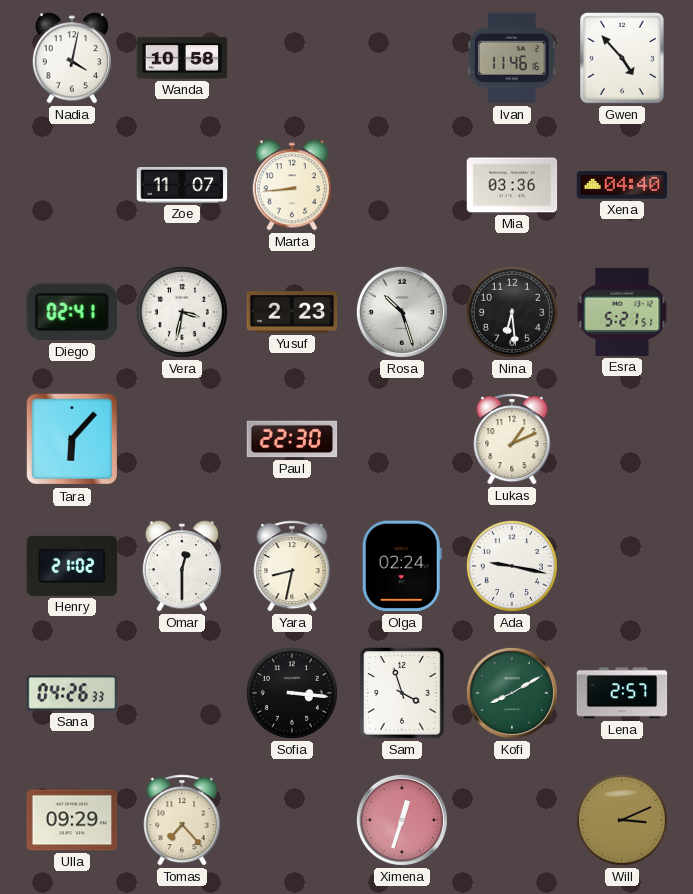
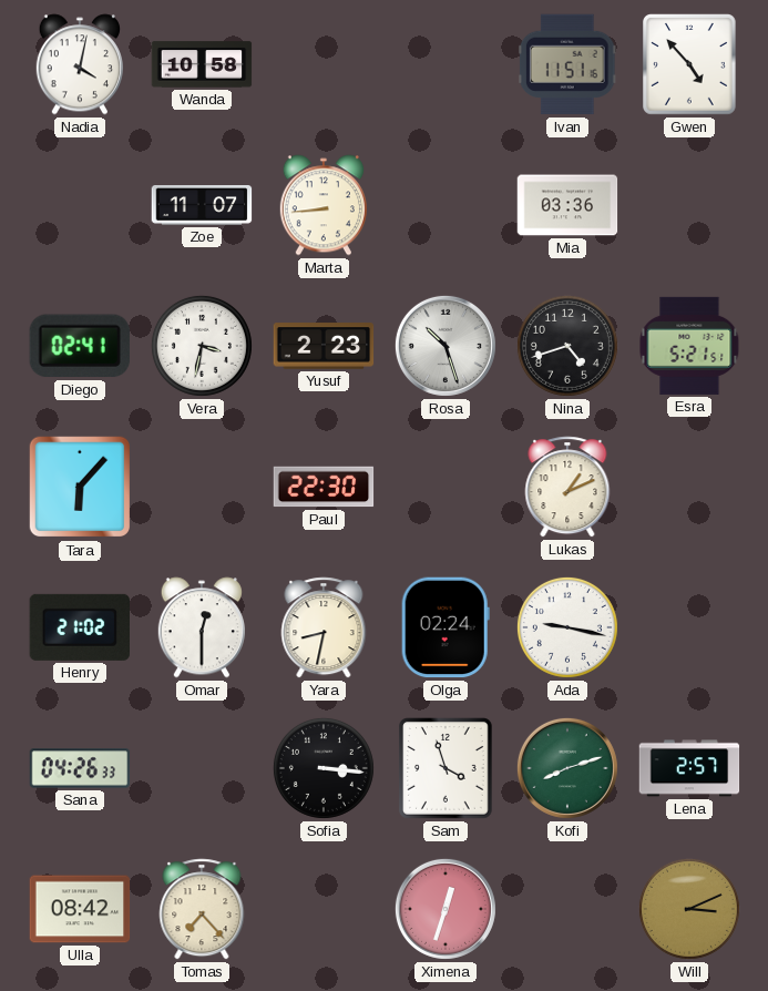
Ivan: 11:46 -> 11:51
Xena: 04:40 -> none
Nina: 6:29 -> 4:42
Kofi: 8:10 -> 8:12
Ulla: 09:29 -> 08:42
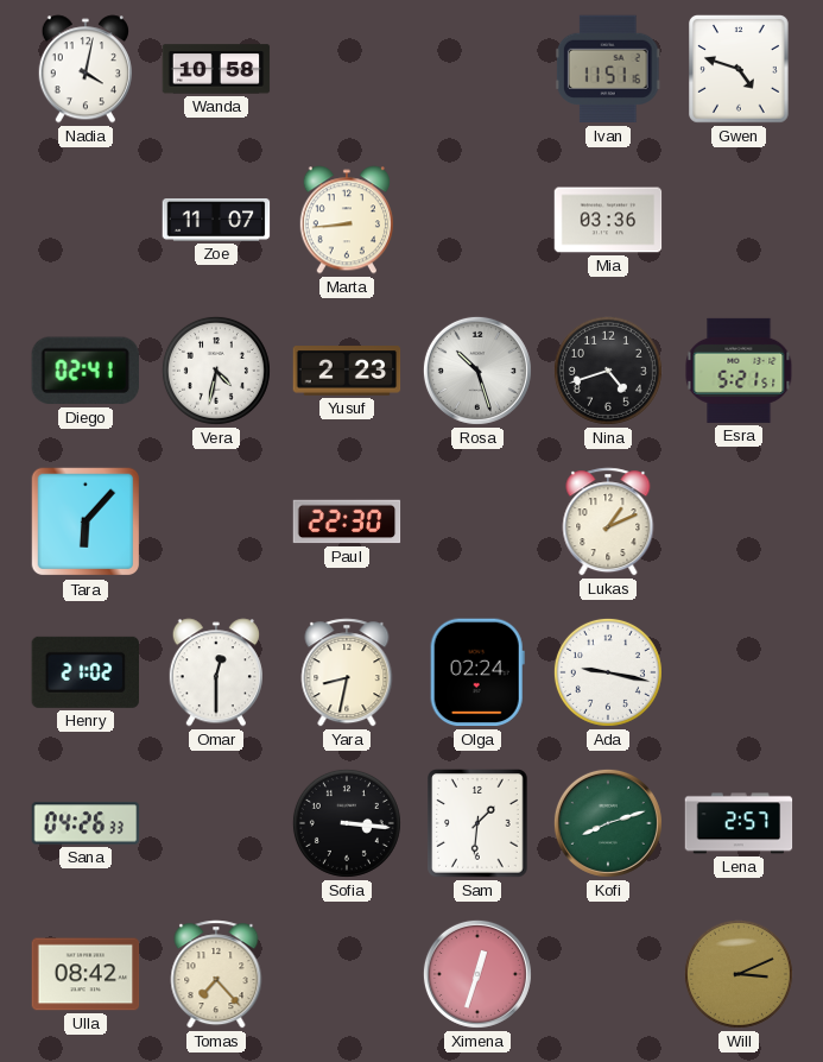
Gwen: 4:53 -> 4:48
Vera: 3:32 -> 4:32
Sam: 3:57 -> 1:31
